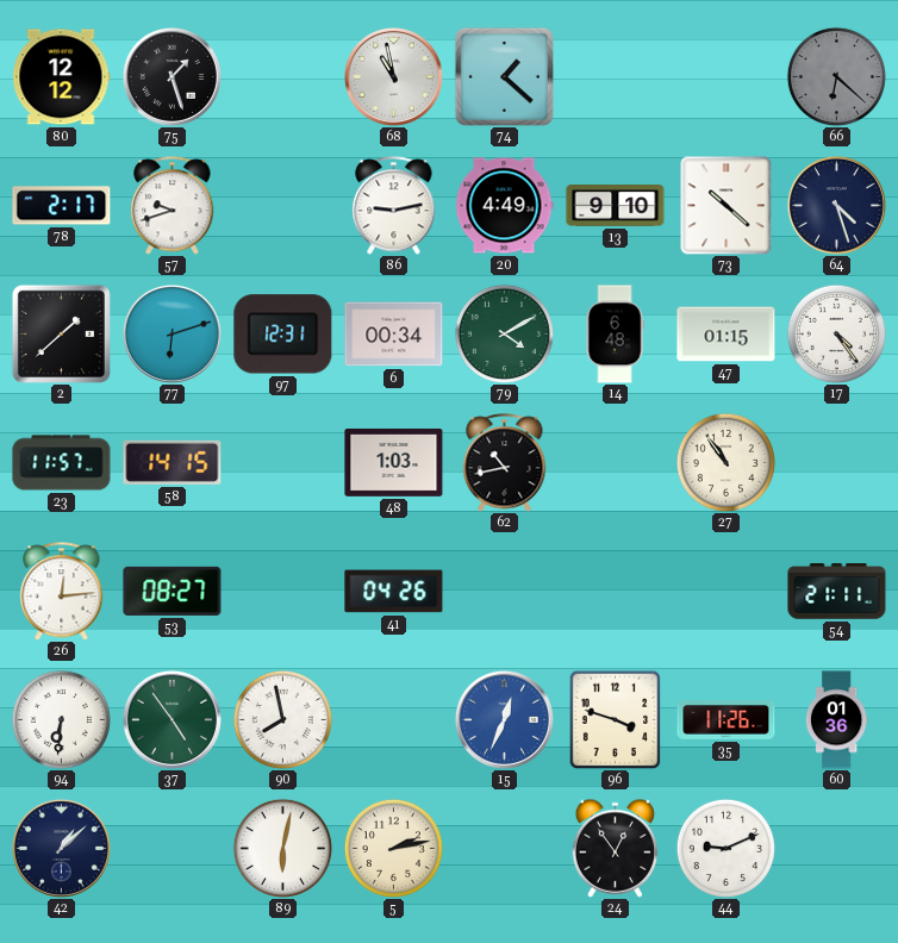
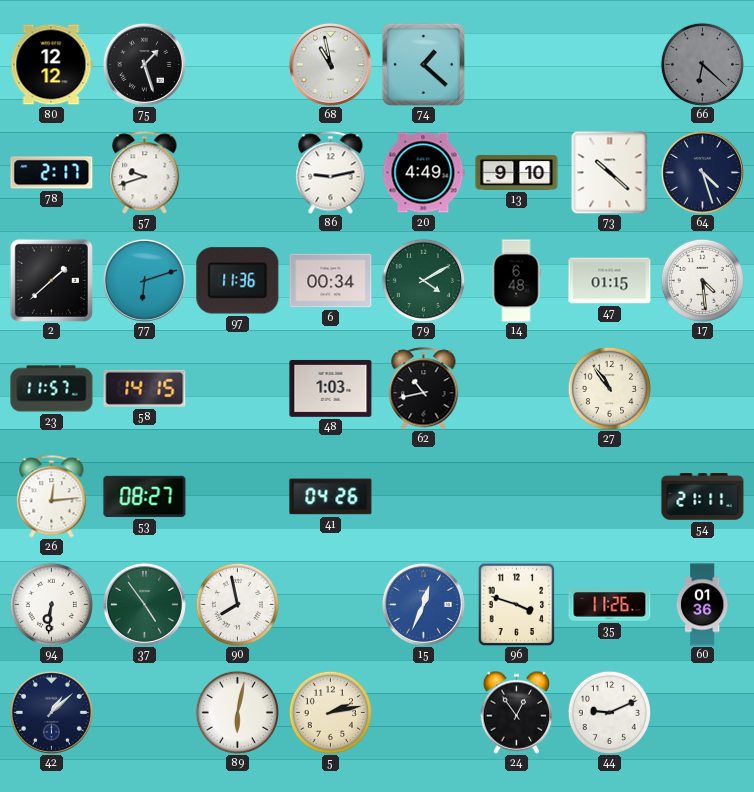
97: 12:31 -> 11:36
17: 4:24 -> 4:29
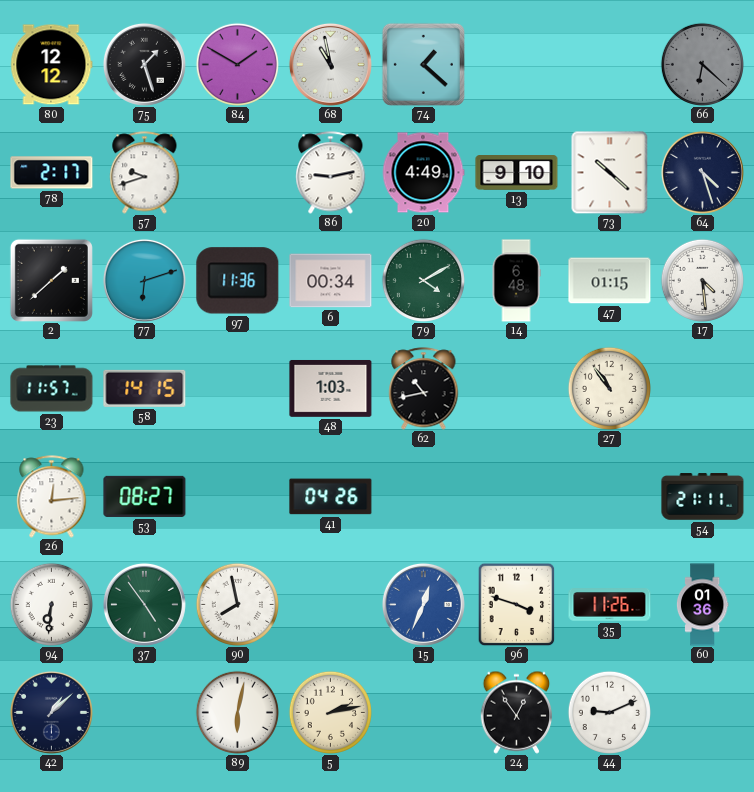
84: none -> 1:50
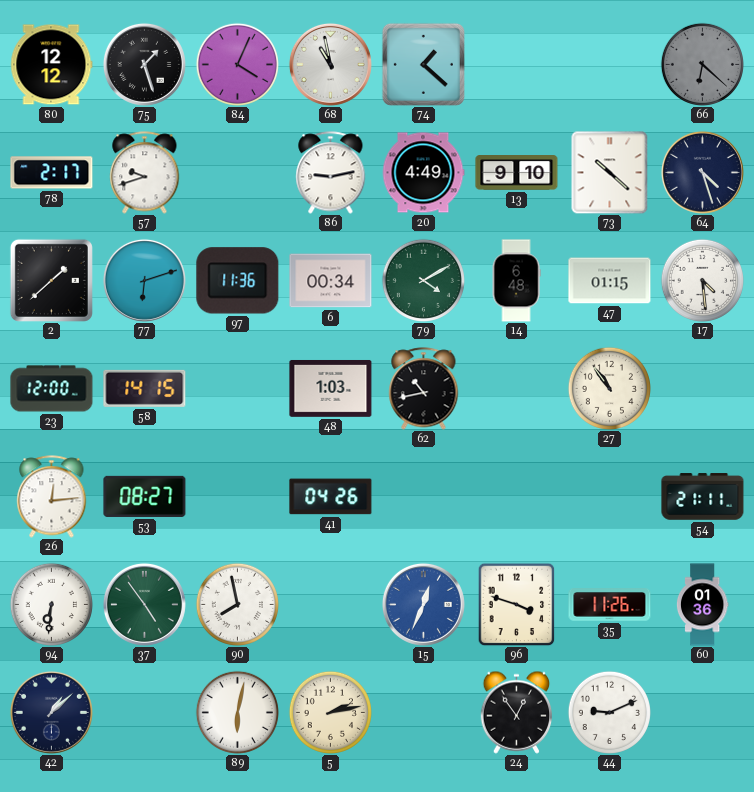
84: 1:50 -> 4:04
23: 11:57 -> 12:00
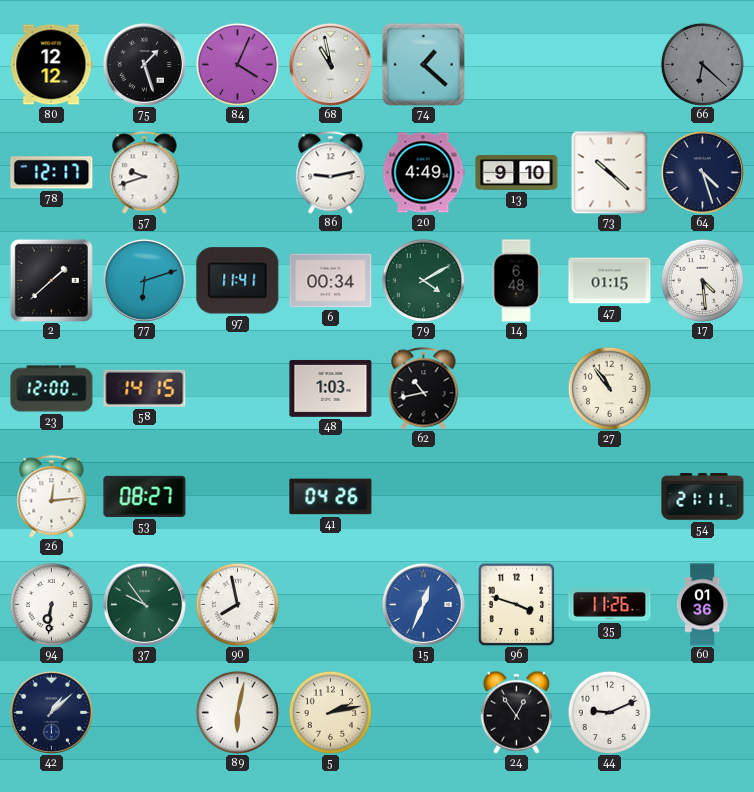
78: 2:17 -> 12:17
97: 11:36 -> 11:41
37: 4:54 -> 9:54
